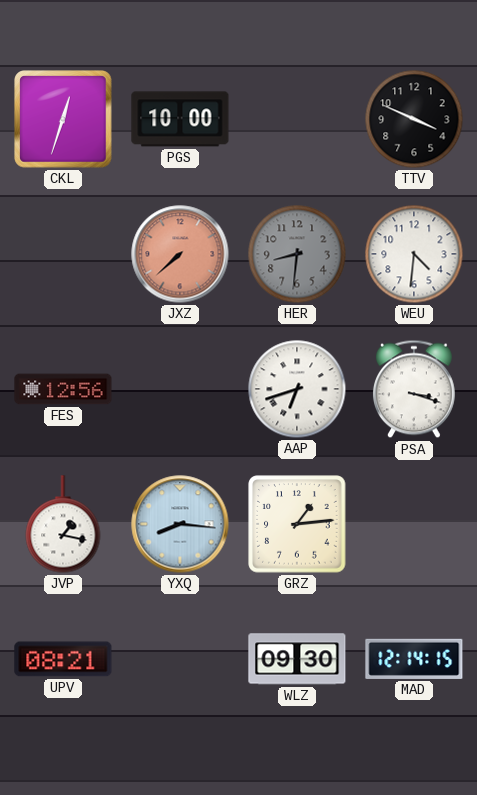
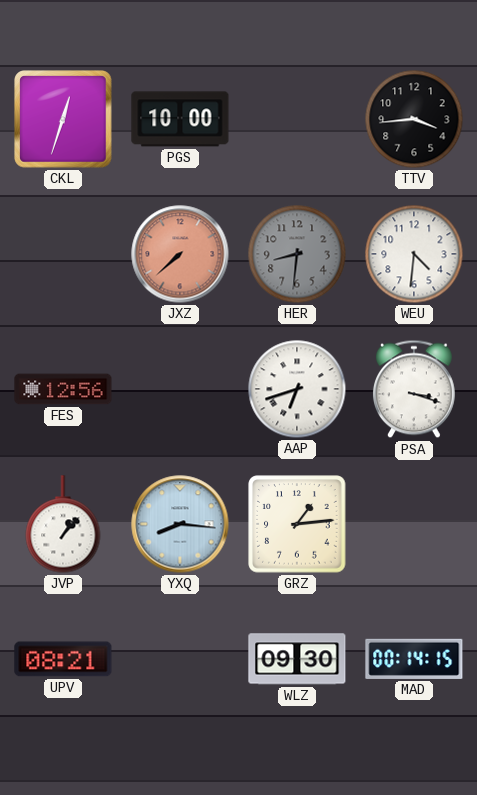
TTV: 3:49 -> 3:44
JVP: 1:17 -> 1:07
MAD: 12:14 -> 00:14
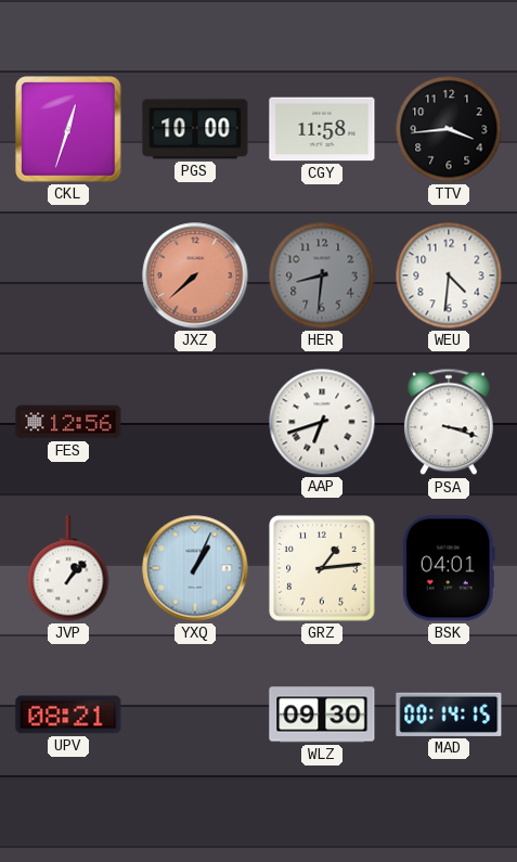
CGY: none -> 11:58
YXQ: 8:16 -> 1:04
BSK: none -> 04:01
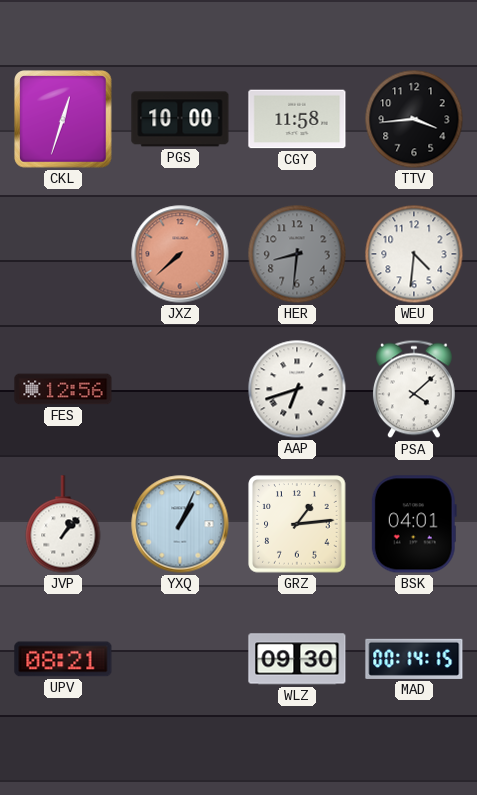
PSA: 3:18 -> 4:08
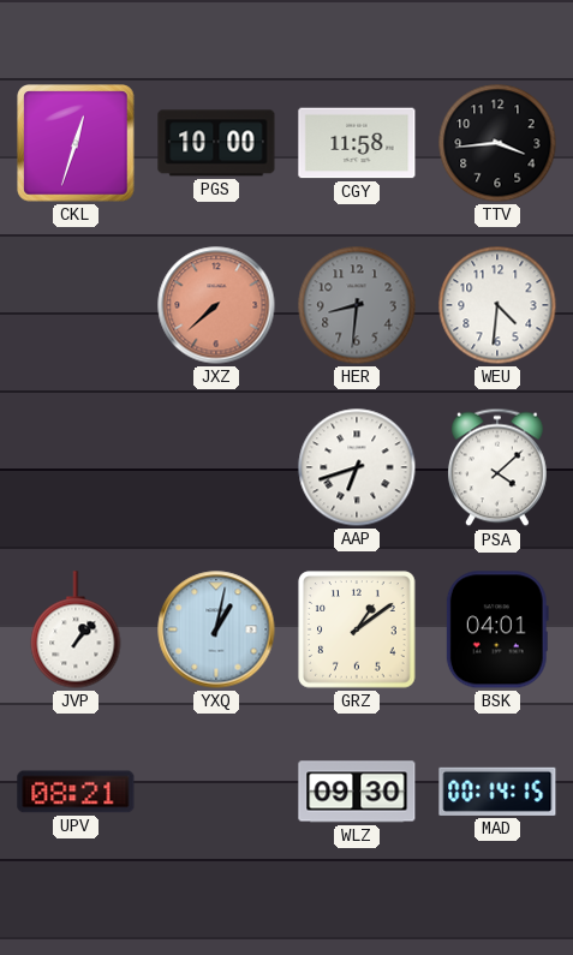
FES: 12:56 -> none
YXQ: 1:04 -> 1:02
GRZ: 1:14 -> 1:09
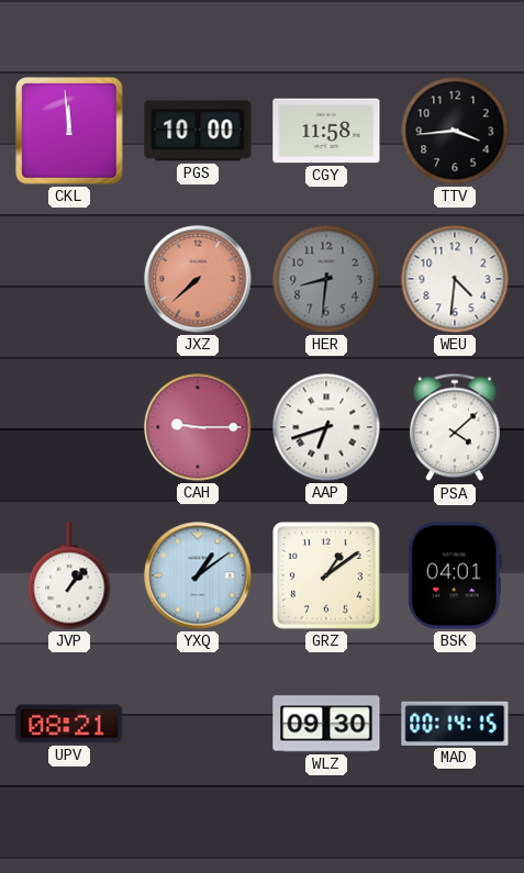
CKL: 12:33 -> 11:59
CAH: none -> 9:15
YXQ: 1:02 -> 1:09
